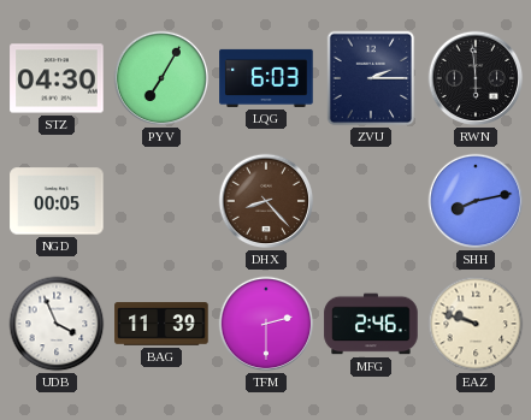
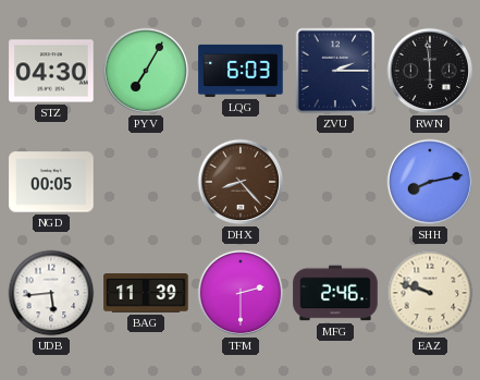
UDB: 3:56 -> 5:44
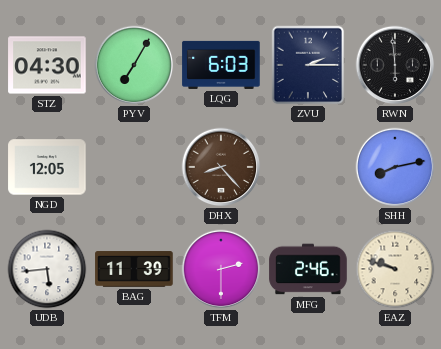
NGD: 00:05 -> 12:05
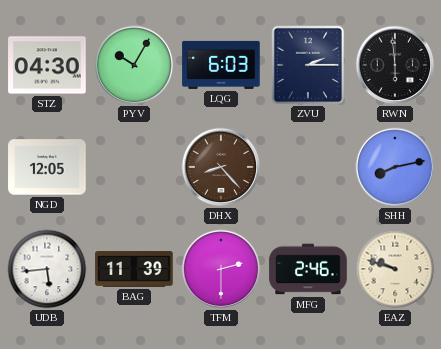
PYV: 7:05 -> 10:05
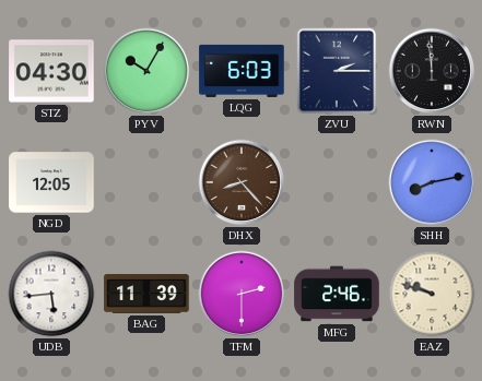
RWN: 5:59 -> 11:59
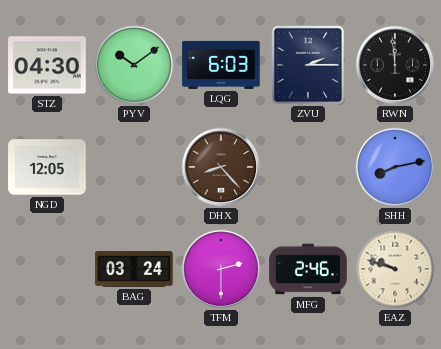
PYV: 10:05 -> 10:09
UDB: 5:44 -> none
BAG: 11:39 -> 03:24
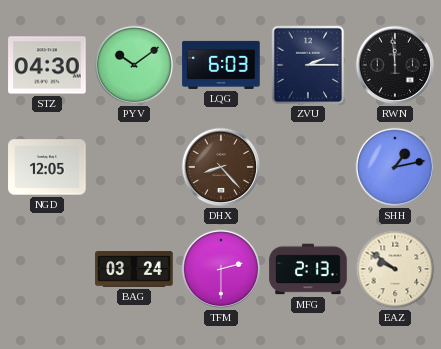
SHH: 8:13 -> 1:13
MFG: 2:46 -> 2:13
EAZ: 9:48 -> 9:51
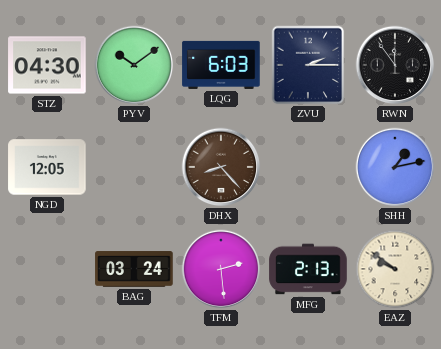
RWN: 11:59 -> 11:54
TFM: 2:30 -> 2:29
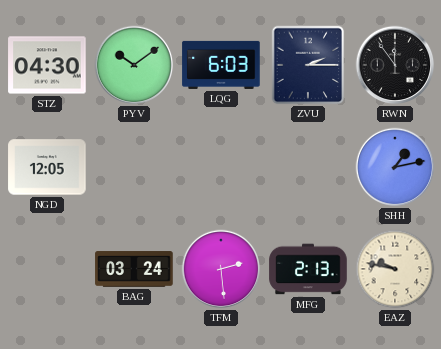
DHX: 8:23 -> none
EAZ: 9:51 -> 9:47
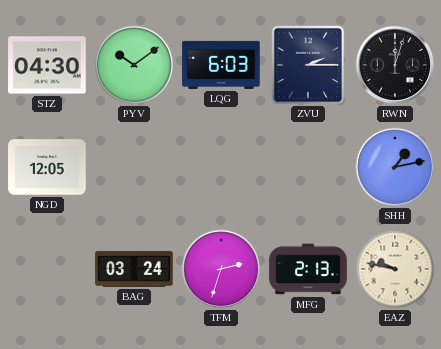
RWN: 11:54 -> 12:03
TFM: 2:29 -> 2:33
